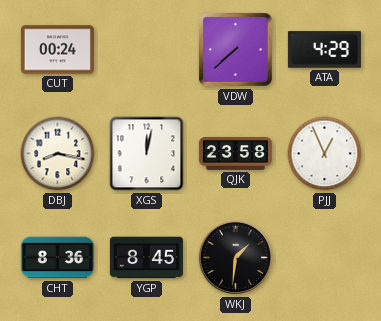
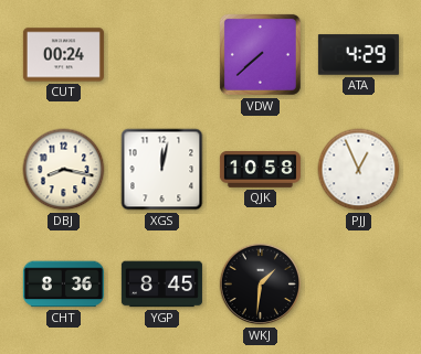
QJK: 23:58 -> 10:58
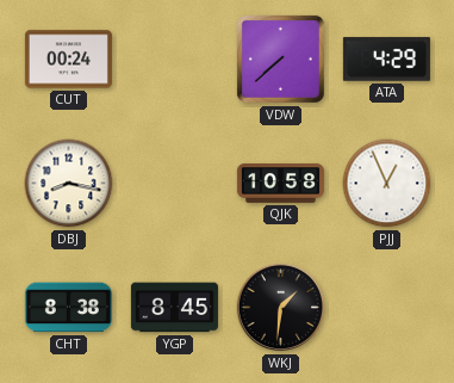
XGS: 12:02 -> none
CHT: 8:36 -> 8:38
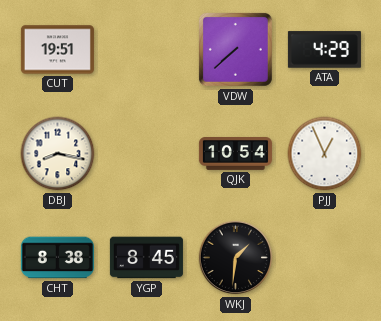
CUT: 00:24 -> 19:51
QJK: 10:58 -> 10:54
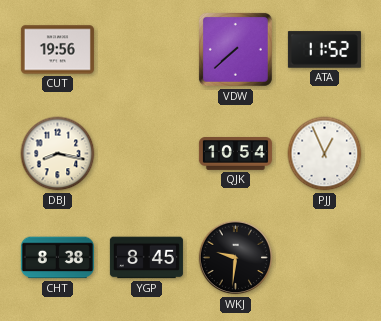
CUT: 19:51 -> 19:56
ATA: 4:29 -> 11:52
WKJ: 1:31 -> 9:31
